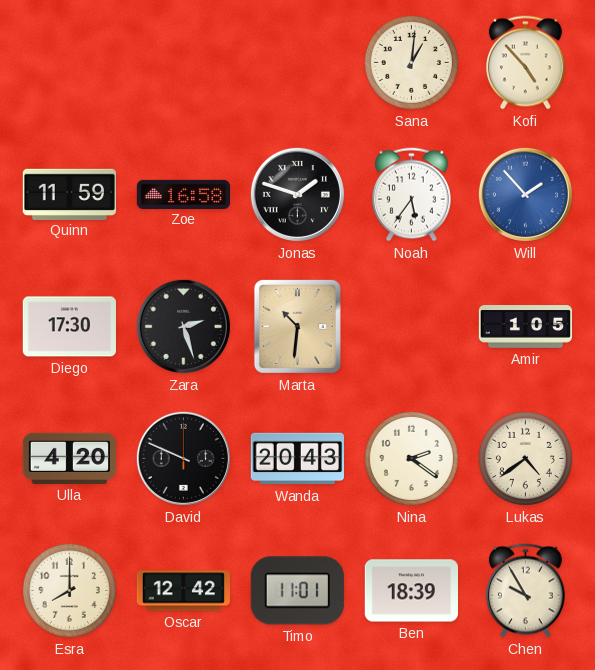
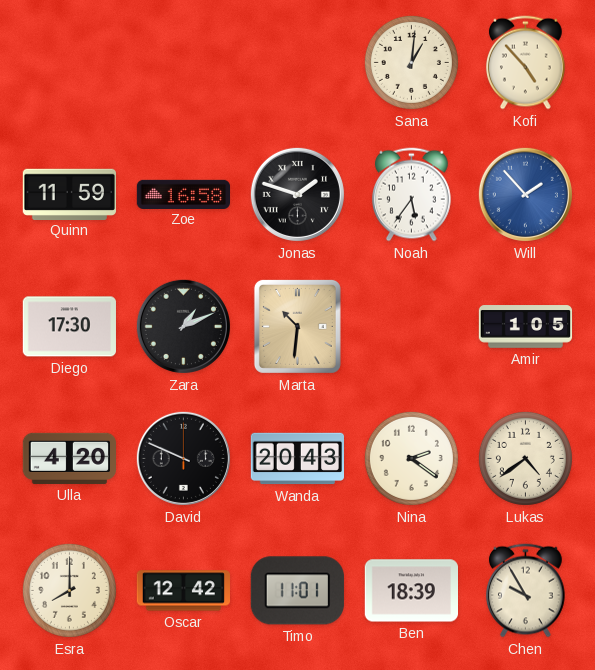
Zara: 2:27 -> 1:11
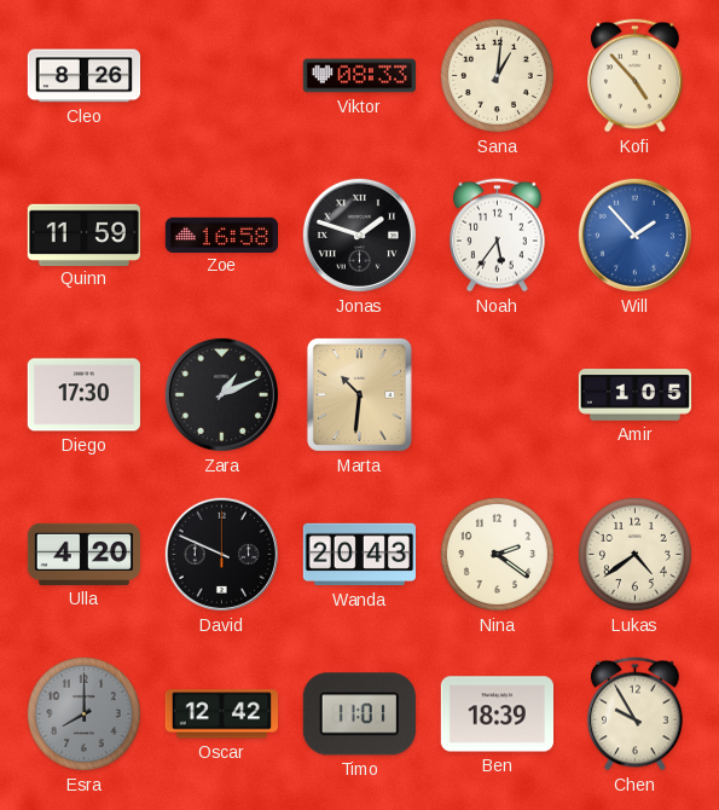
Cleo: none -> 8:26
Viktor: none -> 08:33
Esra dial: cream -> grey
